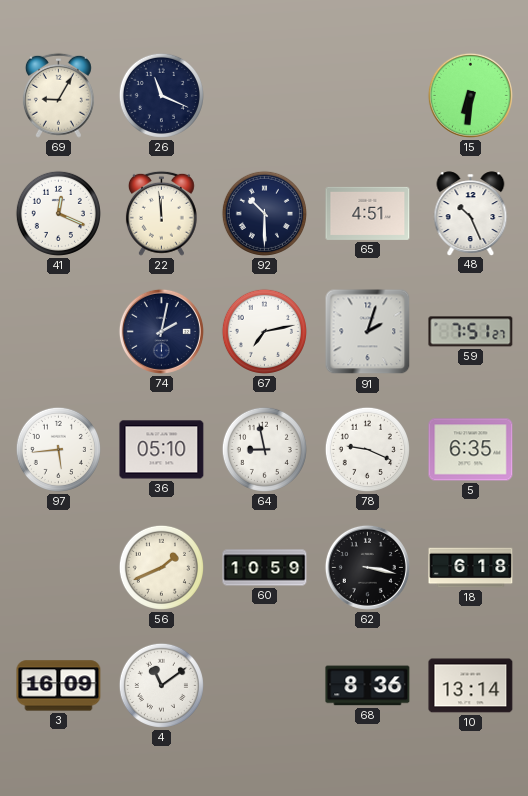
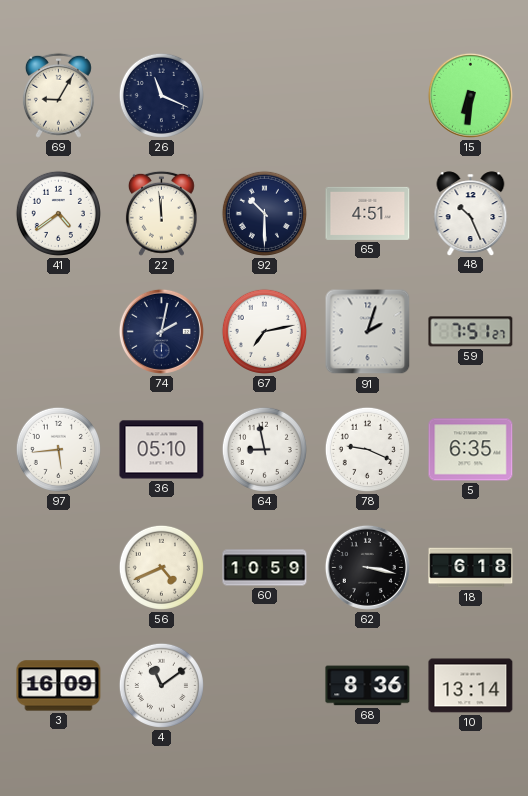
41: 12:19 -> 4:39
56: 1:41 -> 4:41
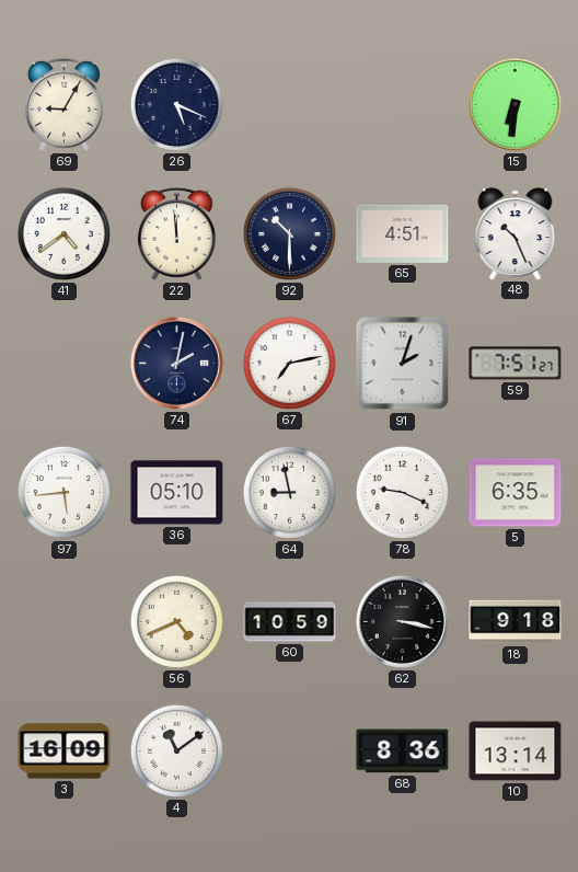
26: 11:19 -> 5:19
18: 6:18 -> 9:18
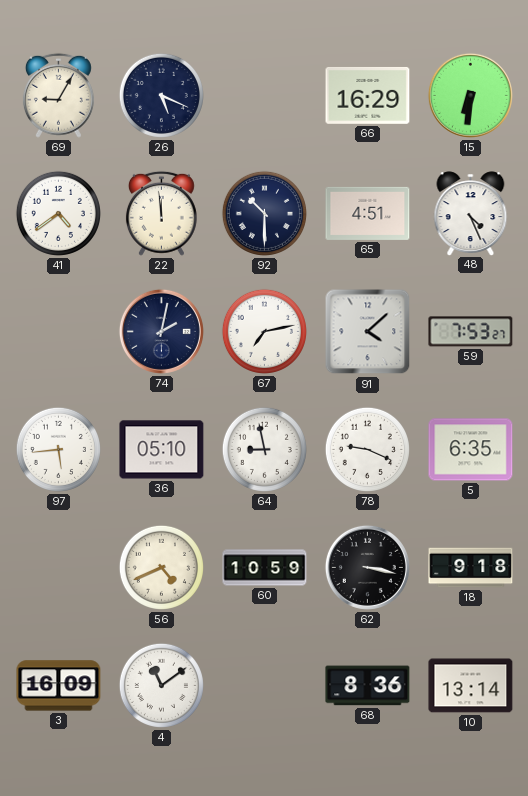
66: none -> 16:29
48: 10:26 -> 4:26
91: 2:03 -> 4:08
59: 7:51 -> 7:53
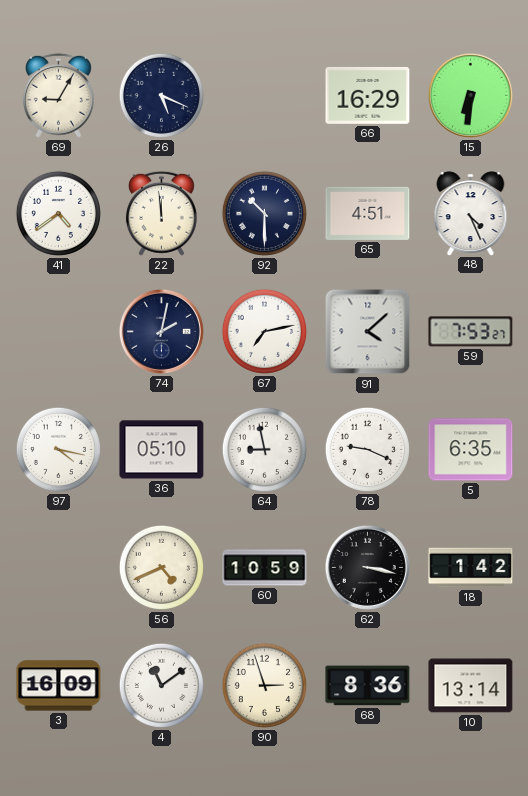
97: 5:44 -> 4:17
18: 9:18 -> 1:42
90: none -> 2:57
